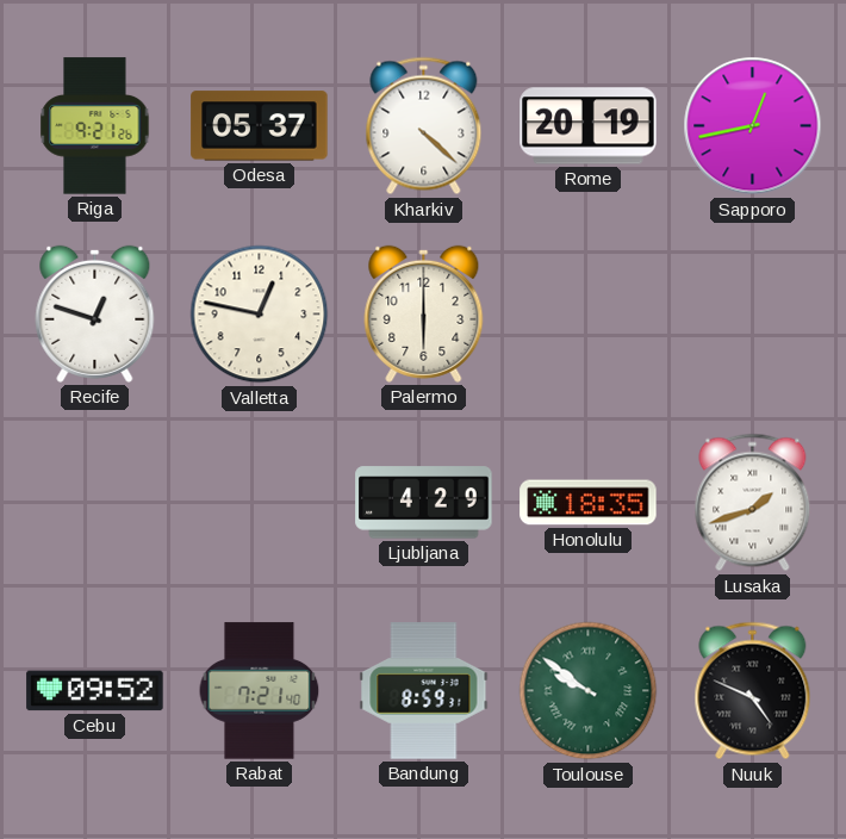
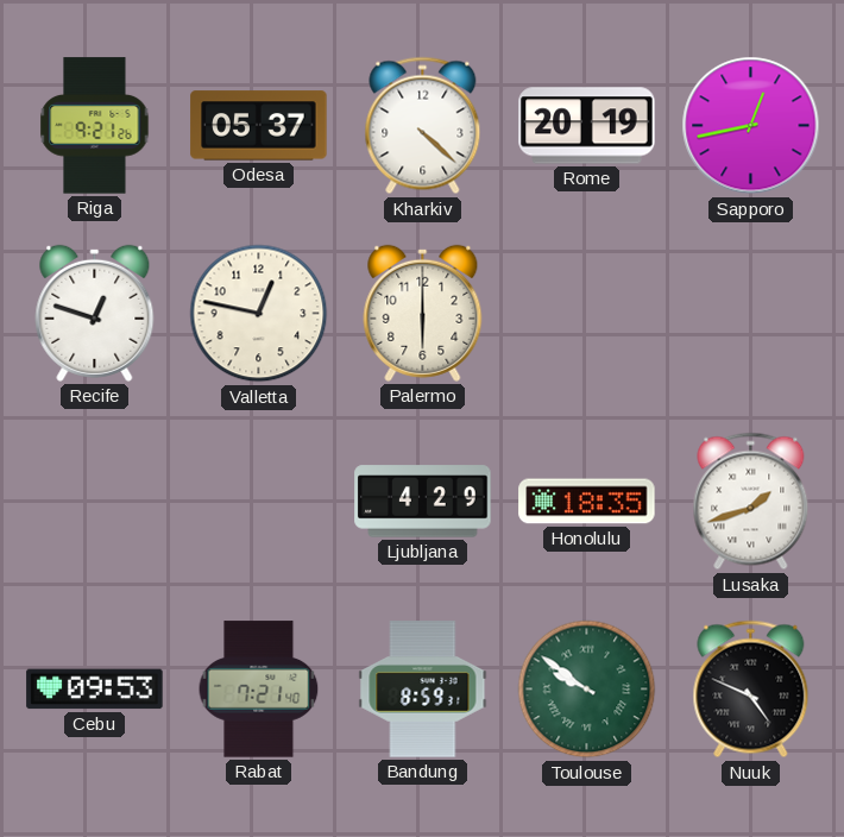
Cebu: 09:52 -> 09:53
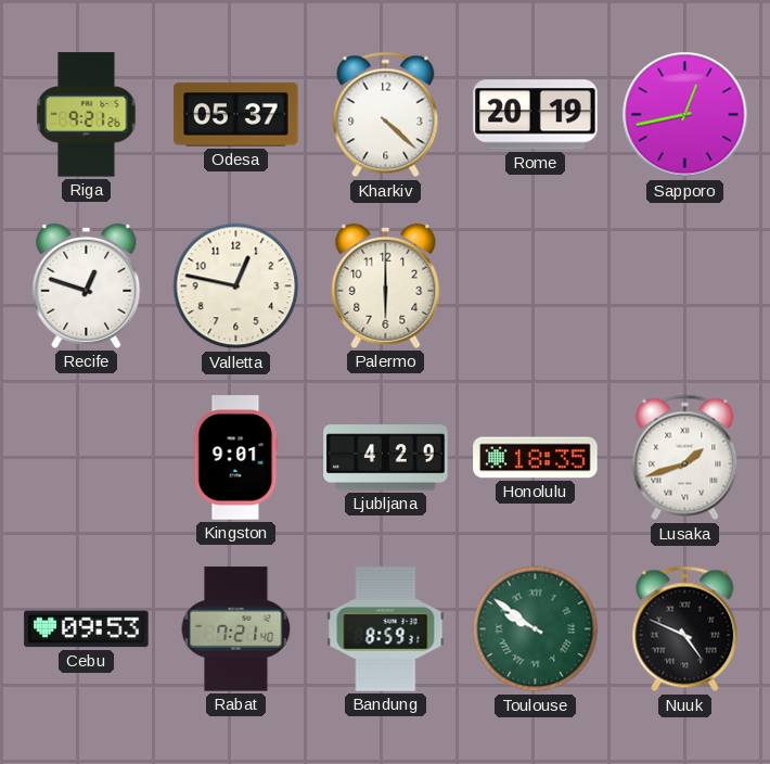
Kingston: none -> 9:01
